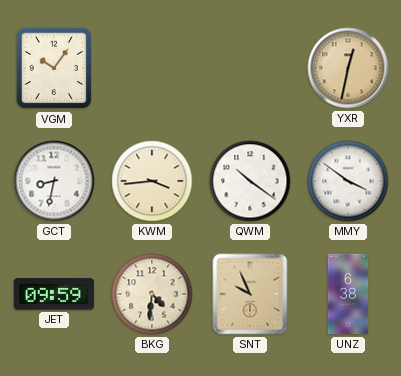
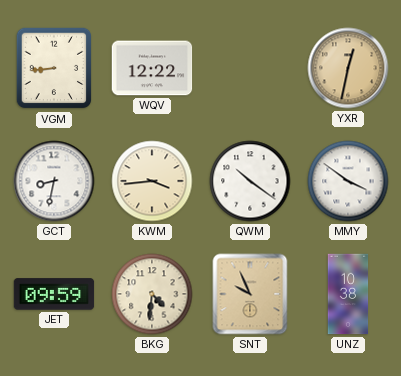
VGM: 10:06 -> 8:44
WQV: none -> 12:22
UNZ: 6:38 -> 10:38
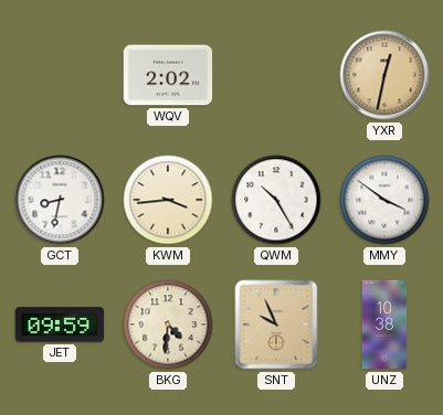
VGM: 8:44 -> none
WQV: 12:22 -> 2:02
QWM: 10:21 -> 10:25
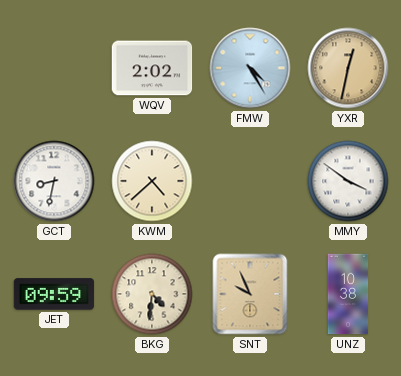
FMW: none -> 4:25
KWM: 3:44 -> 4:38
QWM: 10:25 -> none
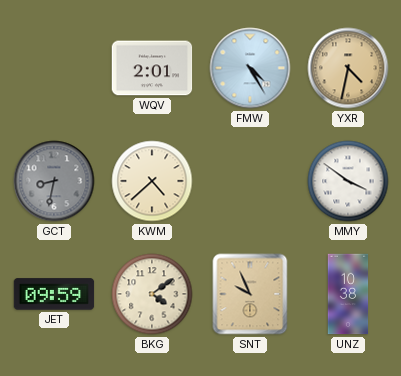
WQV: 2:02 -> 2:01
YXR: 12:32 -> 4:32
GCT dial: white -> grey
BKG: 4:31 -> 4:09
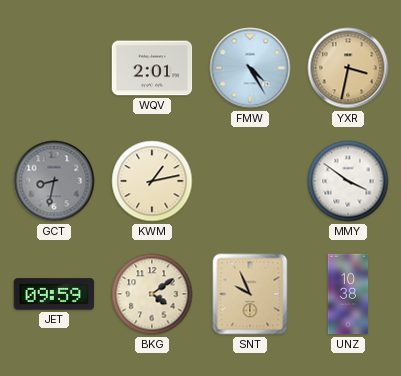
YXR: 4:32 -> 3:32
KWM: 4:38 -> 1:13
